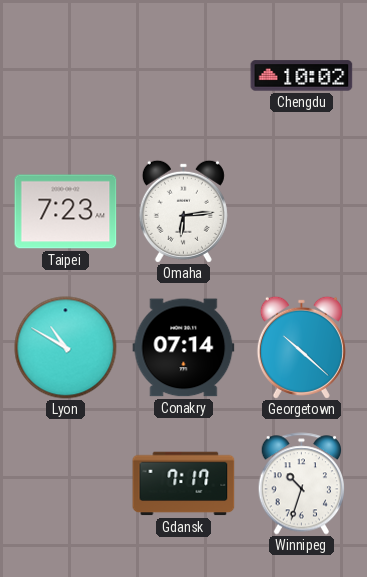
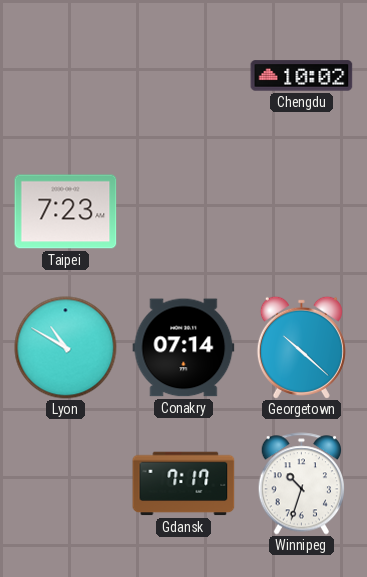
Omaha: 6:14 -> none
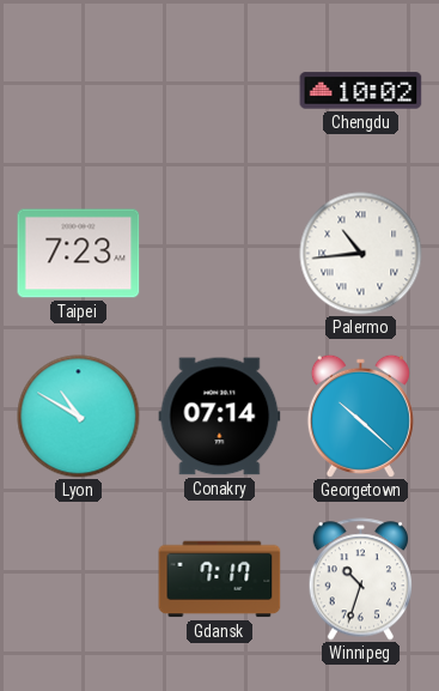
Palermo: none -> 10:44
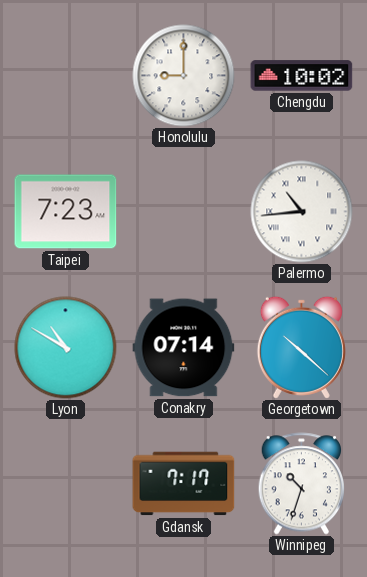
Honolulu: none -> 9:00
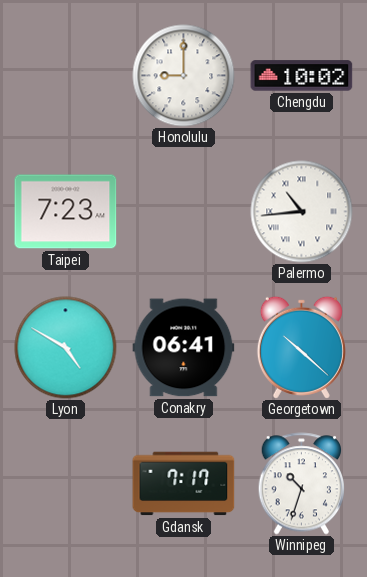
Lyon: 10:50 -> 4:50
Conakry: 07:14 -> 06:41
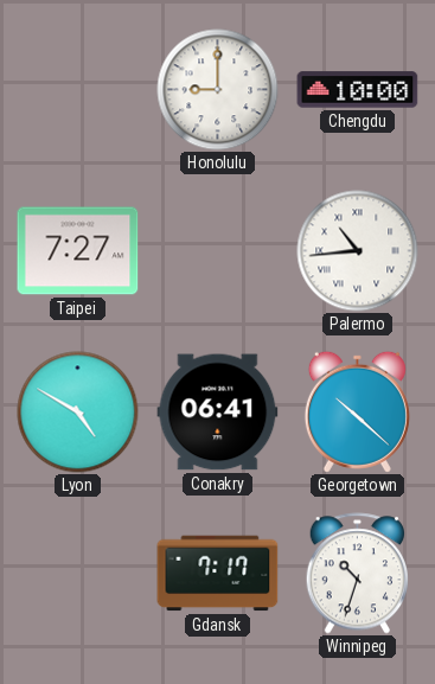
Chengdu: 10:02 -> 10:00
Taipei: 7:23 -> 7:27
